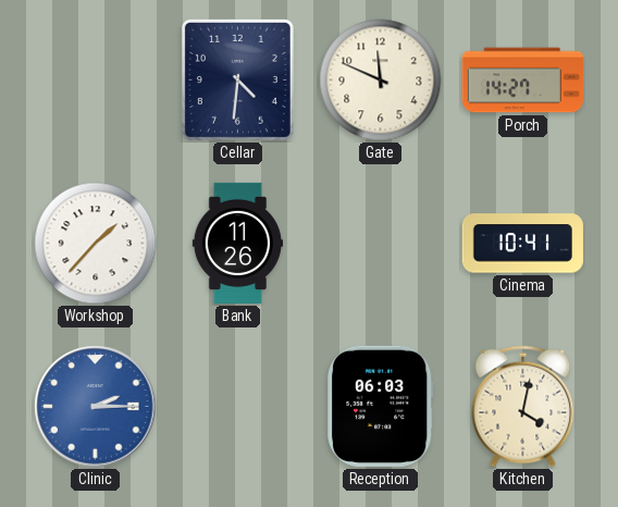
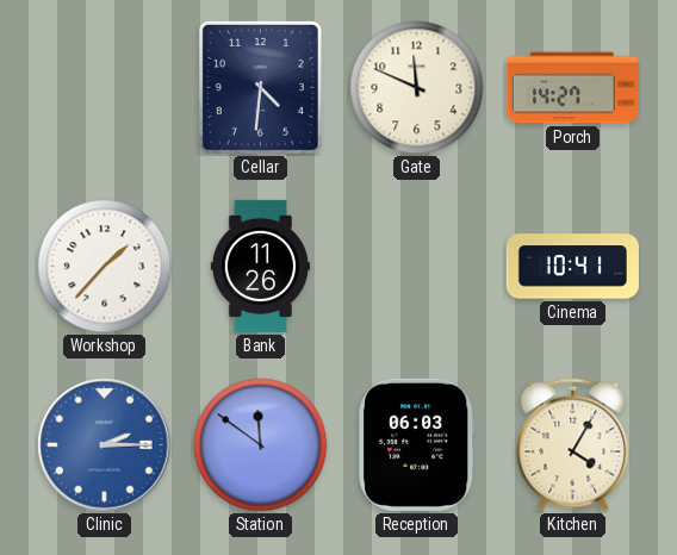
Station: none -> 11:51
Kitchen: 4:02 -> 4:05
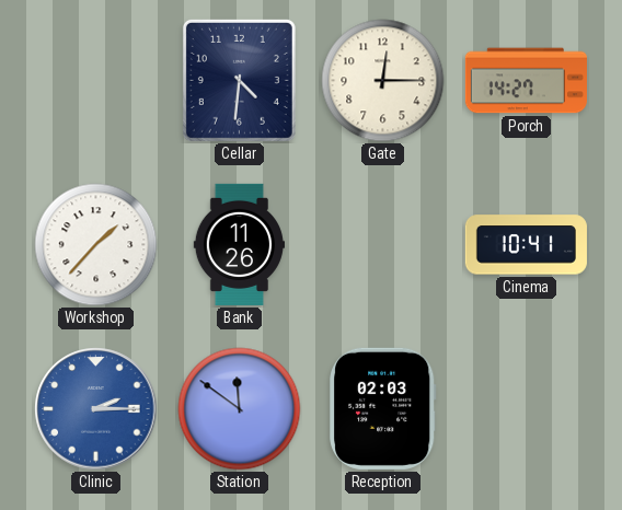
Gate: 11:49 -> 12:15
Reception: 06:03 -> 02:03
Kitchen: 4:05 -> none
